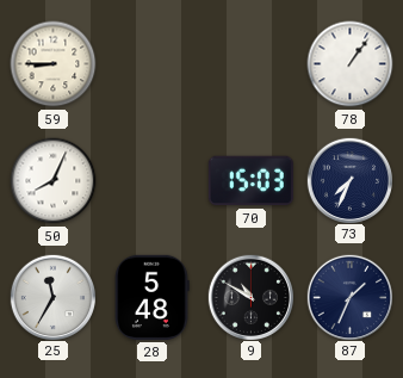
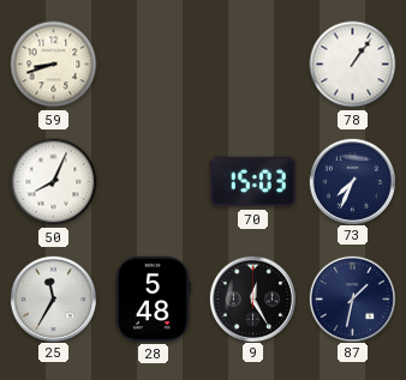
59: 8:45 -> 8:42
9: 10:50 -> 12:25
87: 1:34 -> 1:32
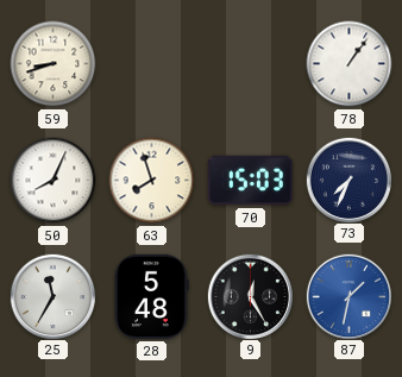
63: none -> 7:57
87 dial: navy -> blue
